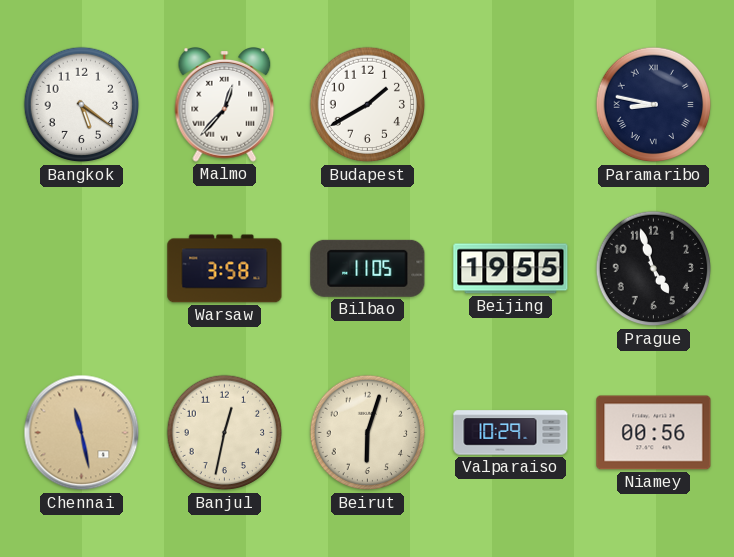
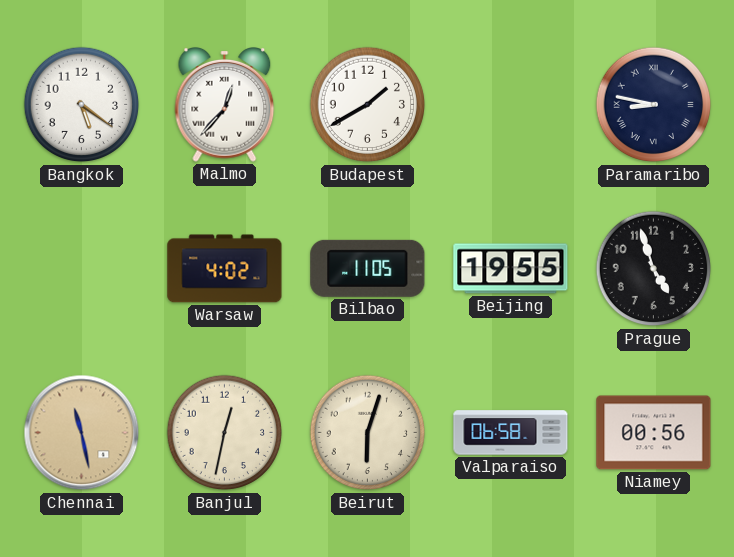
Warsaw: 3:58 -> 4:02
Valparaiso: 10:29 -> 06:58
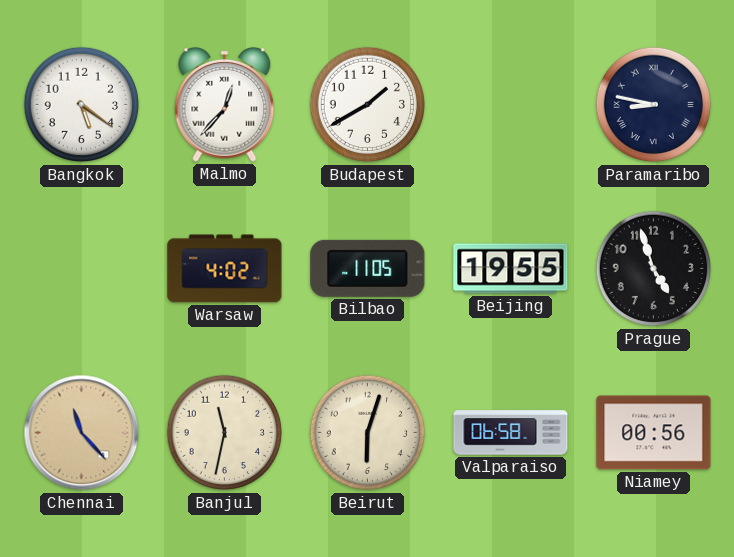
Chennai: 11:28 -> 11:23
Banjul: 12:32 -> 11:32
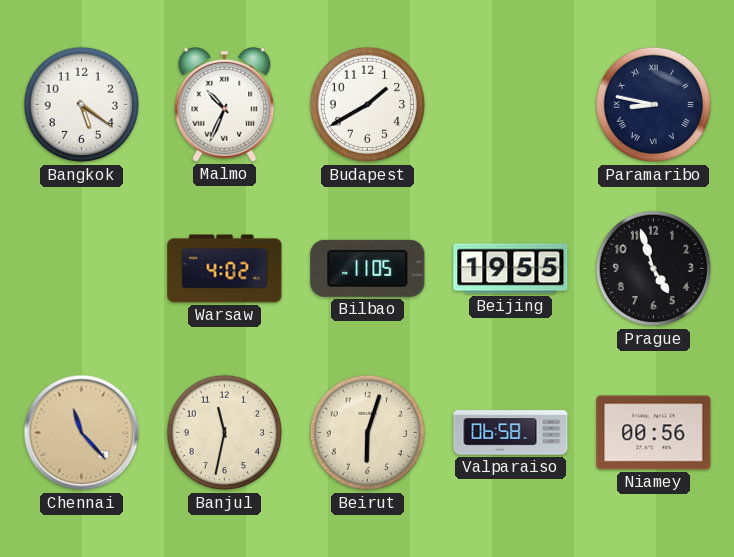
Malmo: 12:37 -> 10:34
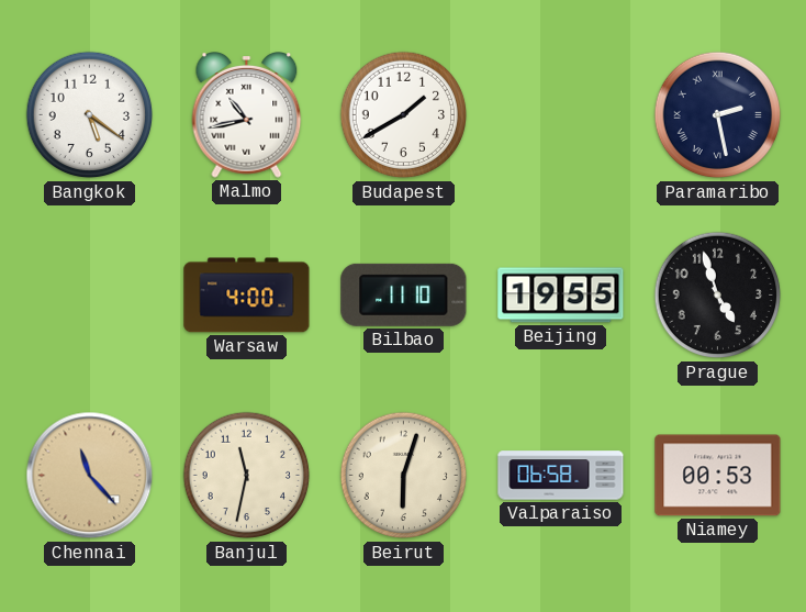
Malmo: 10:34 -> 10:43
Paramaribo: 8:47 -> 2:28
Warsaw: 4:02 -> 4:00
Bilbao: 11:05 -> 11:10
Niamey: 00:56 -> 00:53
